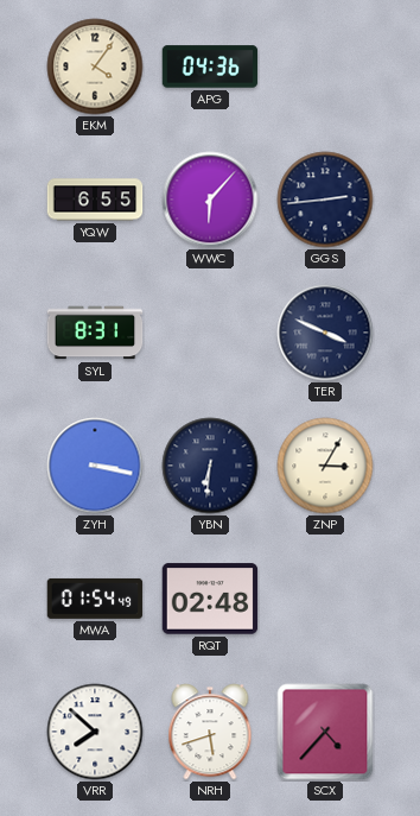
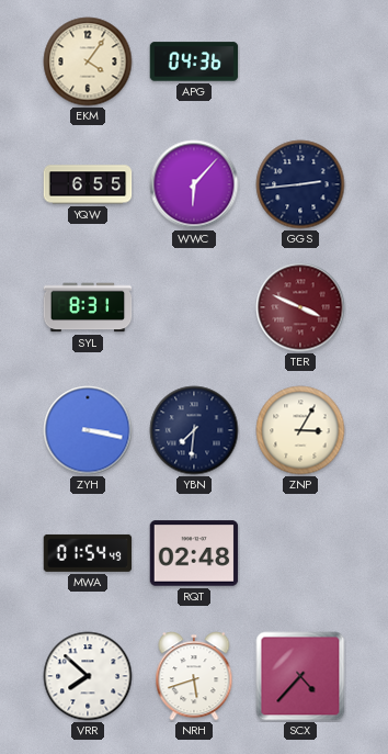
TER dial: navy -> burgundy
YBN: 6:31 -> 7:31
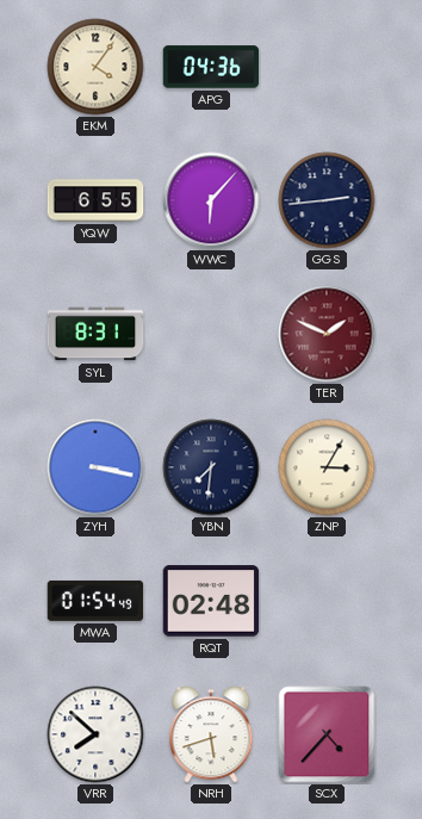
TER: 3:49 -> 1:49
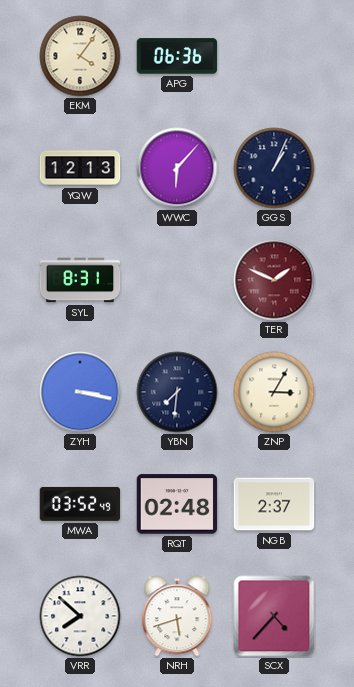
APG: 04:36 -> 06:36
YQW: 6:55 -> 12:13
GGS: 2:44 -> 1:04
MWA: 01:54 -> 03:52
NGB: none -> 2:37
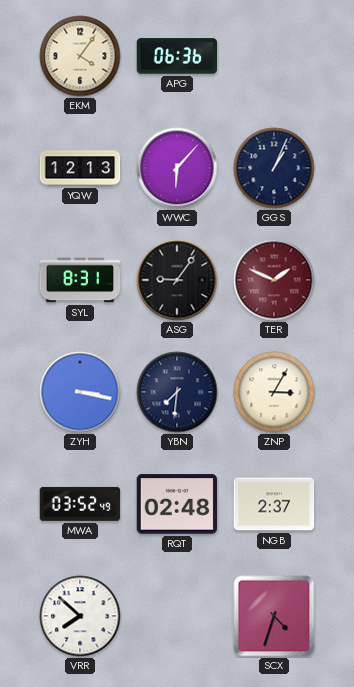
ASG: none -> 9:06
NRH: 5:42 -> none
SCX: 4:37 -> 4:33
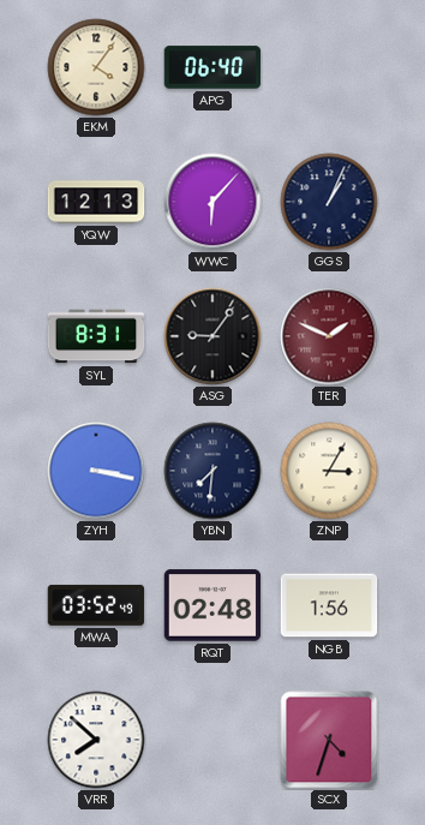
APG: 06:36 -> 06:40
NGB: 2:37 -> 1:56
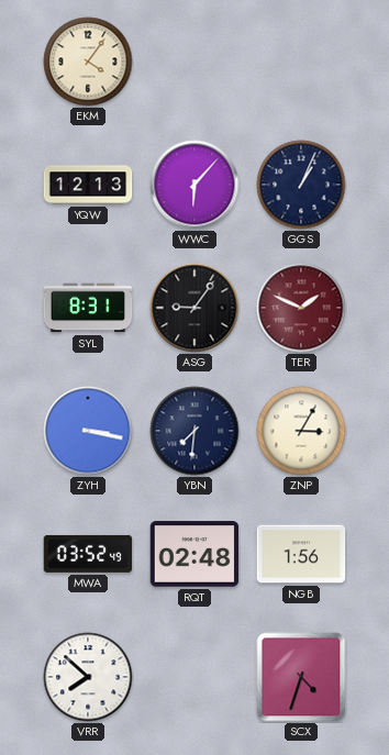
APG: 06:40 -> none
